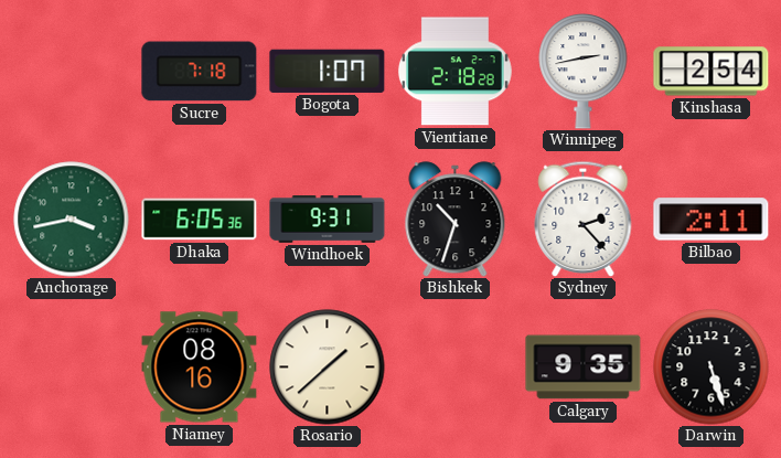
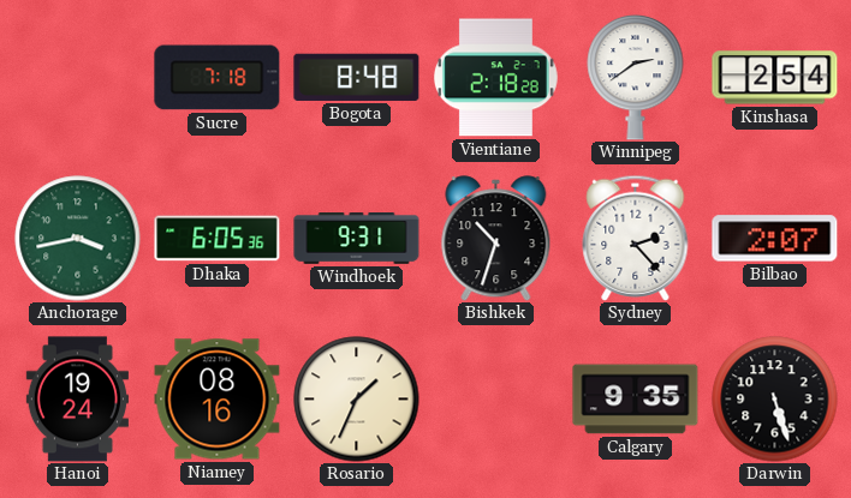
Bogota: 1:07 -> 8:48
Winnipeg: 2:43 -> 2:39
Bilbao: 2:11 -> 2:07
Hanoi: none -> 19:24
Rosario: 1:38 -> 1:34
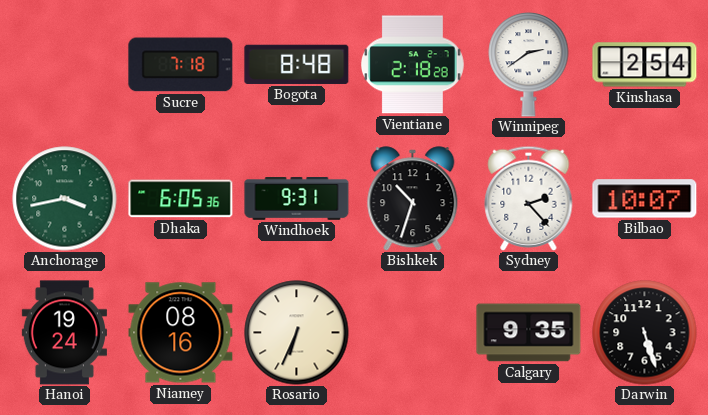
Bilbao: 2:07 -> 10:07
Rosario: 1:34 -> 6:34
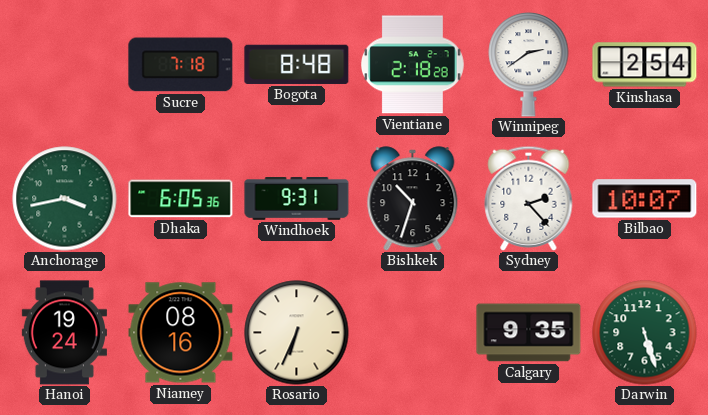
Darwin dial: black -> green
